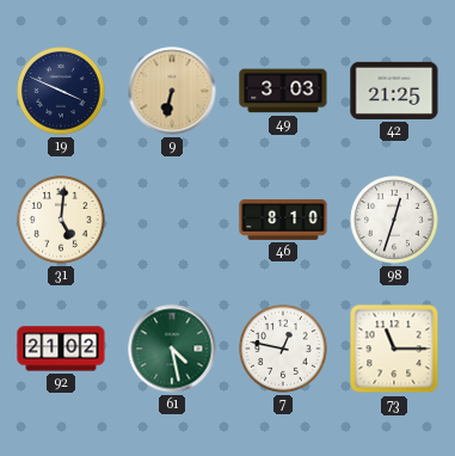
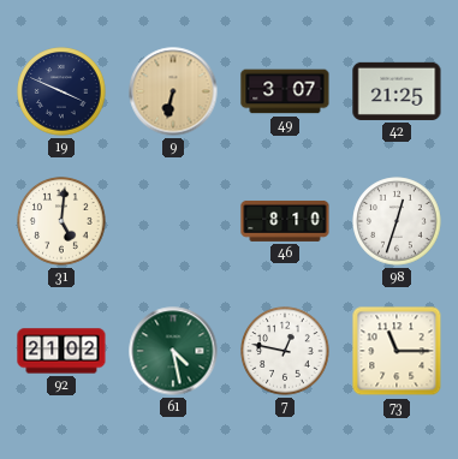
49: 3:03 -> 3:07
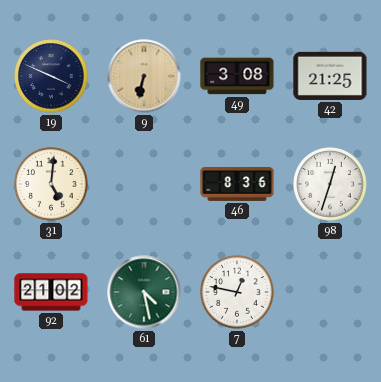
49: 3:07 -> 3:08
46: 8:10 -> 8:36
73: 11:15 -> none
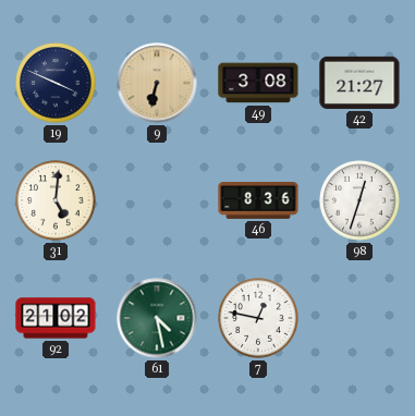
42: 21:25 -> 21:27
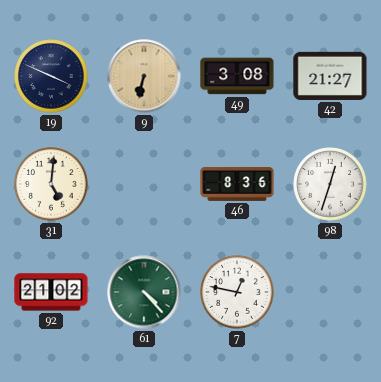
61: 4:28 -> 4:23
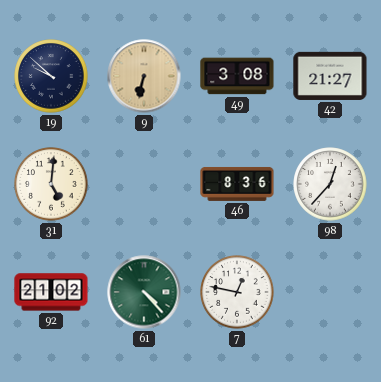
19: 3:49 -> 9:52
98: 12:33 -> 12:37
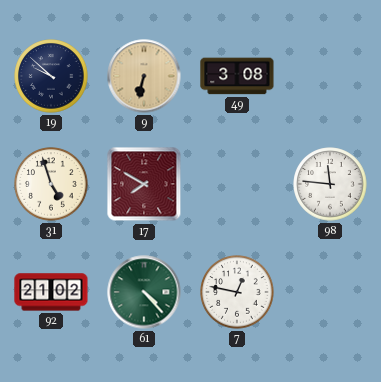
42: 21:27 -> none
31: 5:01 -> 4:57
17: none -> 7:50
46: 8:36 -> none
98: 12:37 -> 11:46
